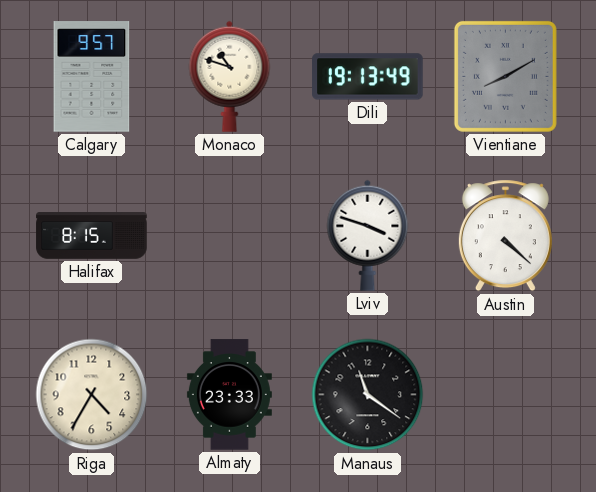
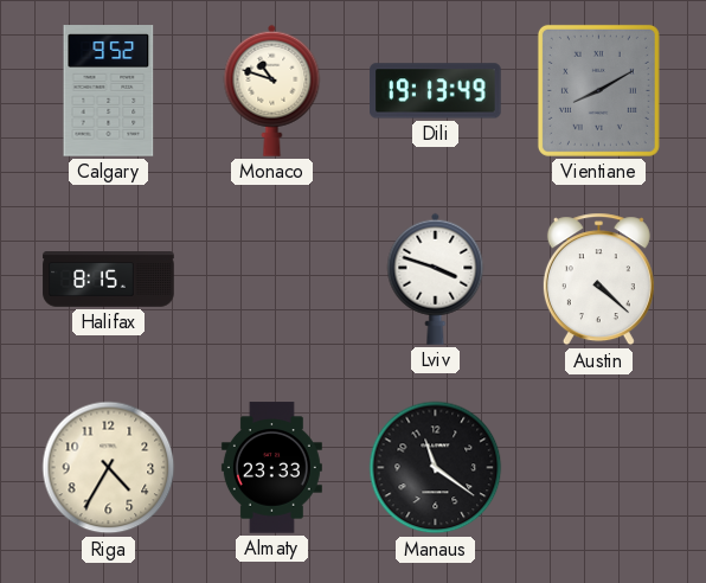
Calgary: 9:57 -> 9:52
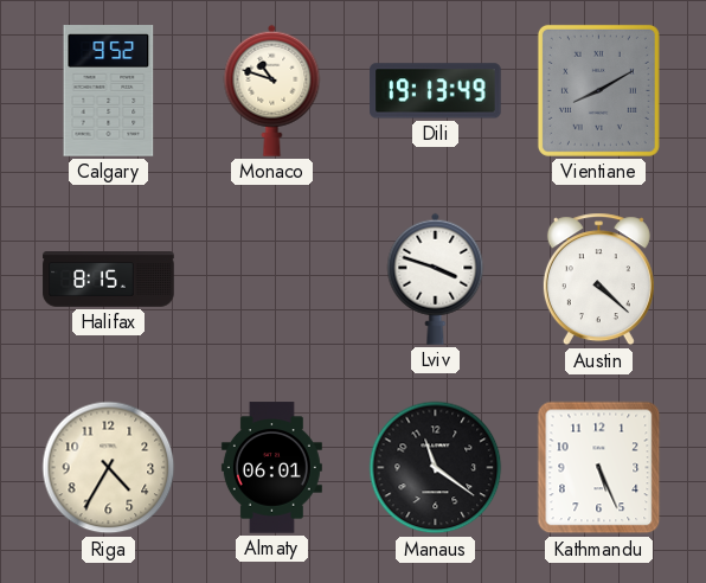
Almaty: 23:33 -> 06:01
Kathmandu: none -> 5:26
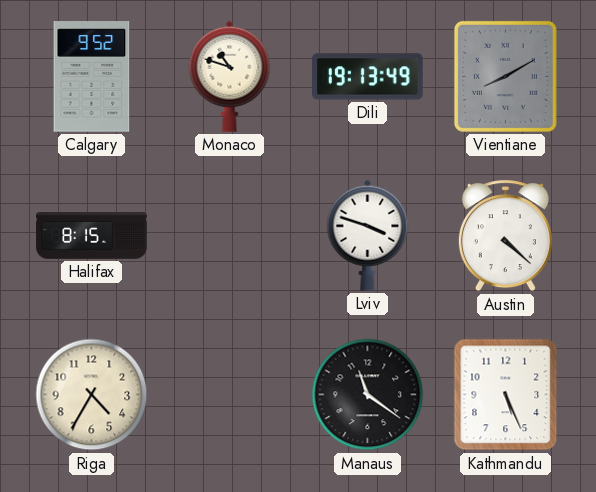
Almaty: 06:01 -> none
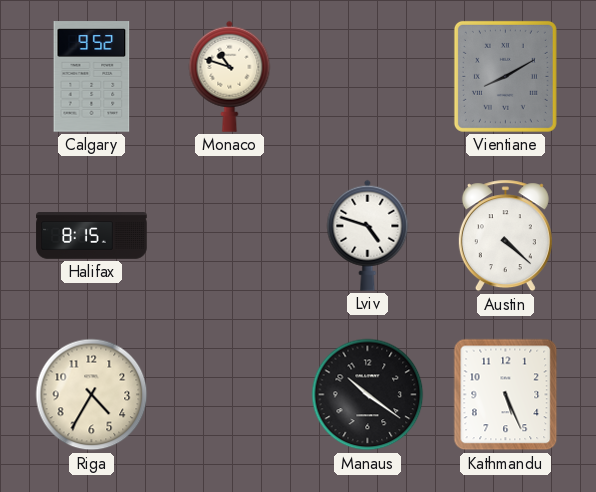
Dili: 19:13 -> none
Lviv: 3:48 -> 4:48
Manaus: 11:21 -> 10:21
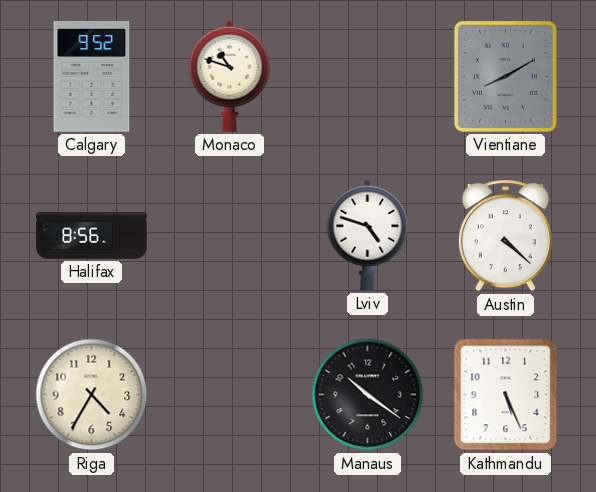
Halifax: 8:15 -> 8:56
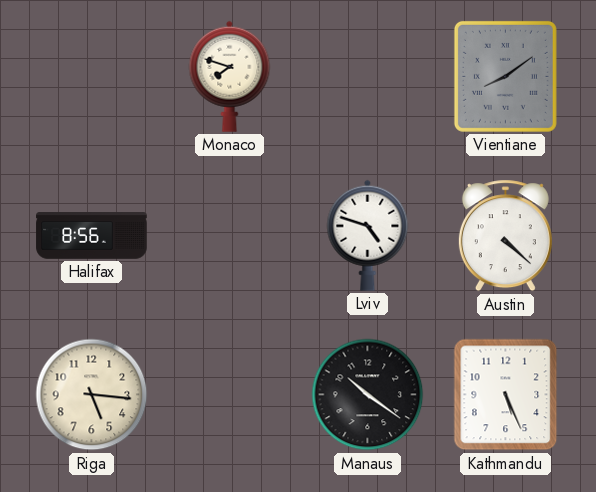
Calgary: 9:52 -> none
Monaco: 10:48 -> 7:48
Vientiane: 8:10 -> 8:09
Riga: 4:35 -> 5:16
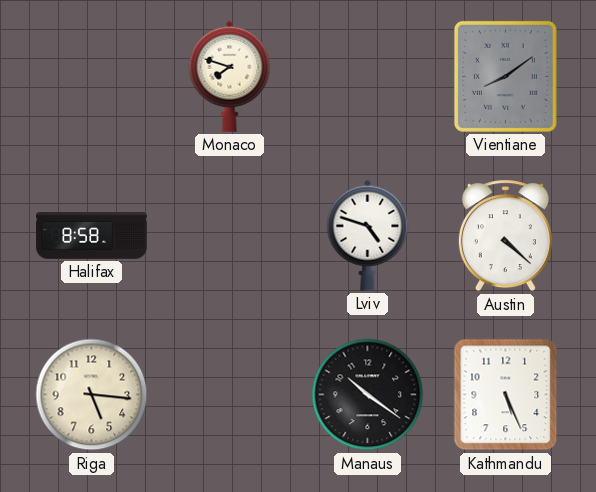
Halifax: 8:56 -> 8:58
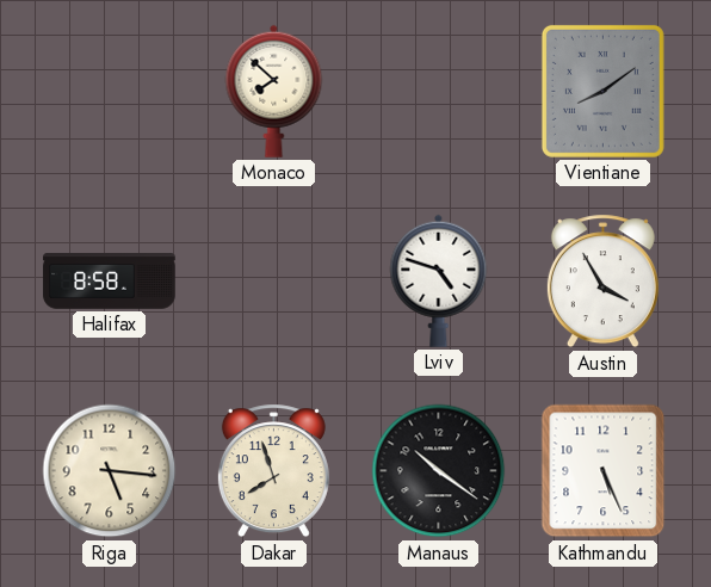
Monaco: 7:48 -> 7:52
Austin: 4:22 -> 3:55
Dakar: none -> 7:57
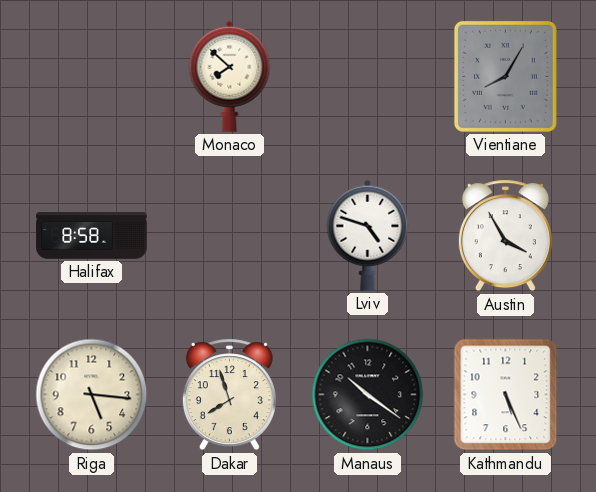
Vientiane: 8:09 -> 8:05
